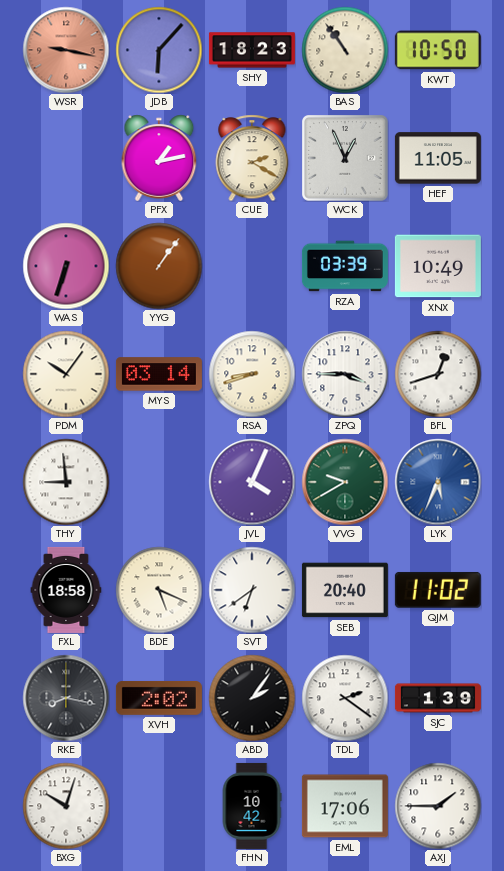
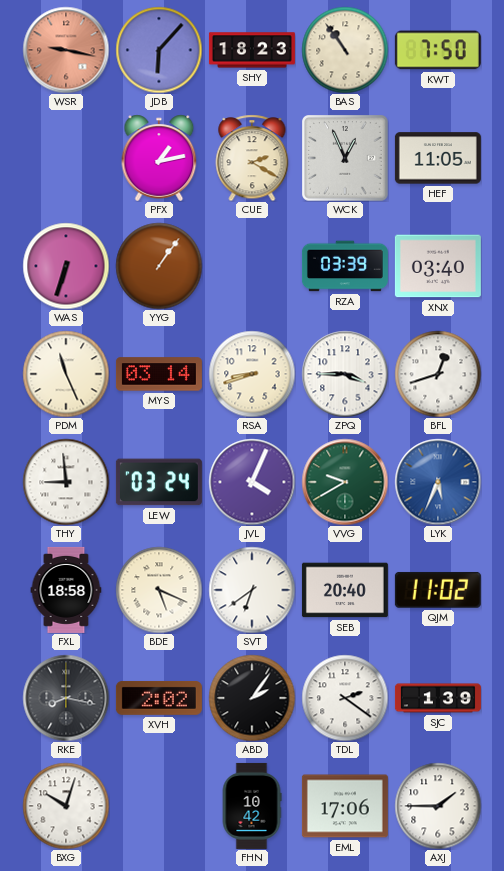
KWT: 10:50 -> 7:50
XNX: 10:49 -> 03:40
PDM: 10:06 -> 11:26
LEW: none -> 03:24
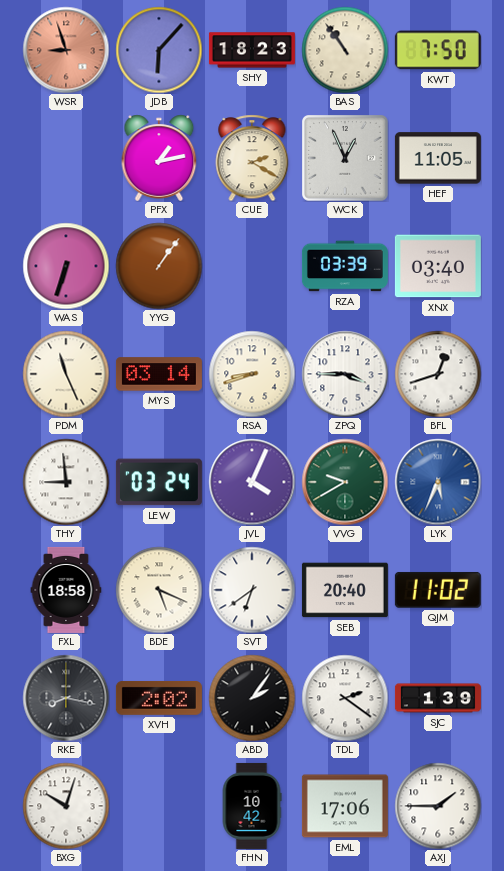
WSR: 9:17 -> 8:57
